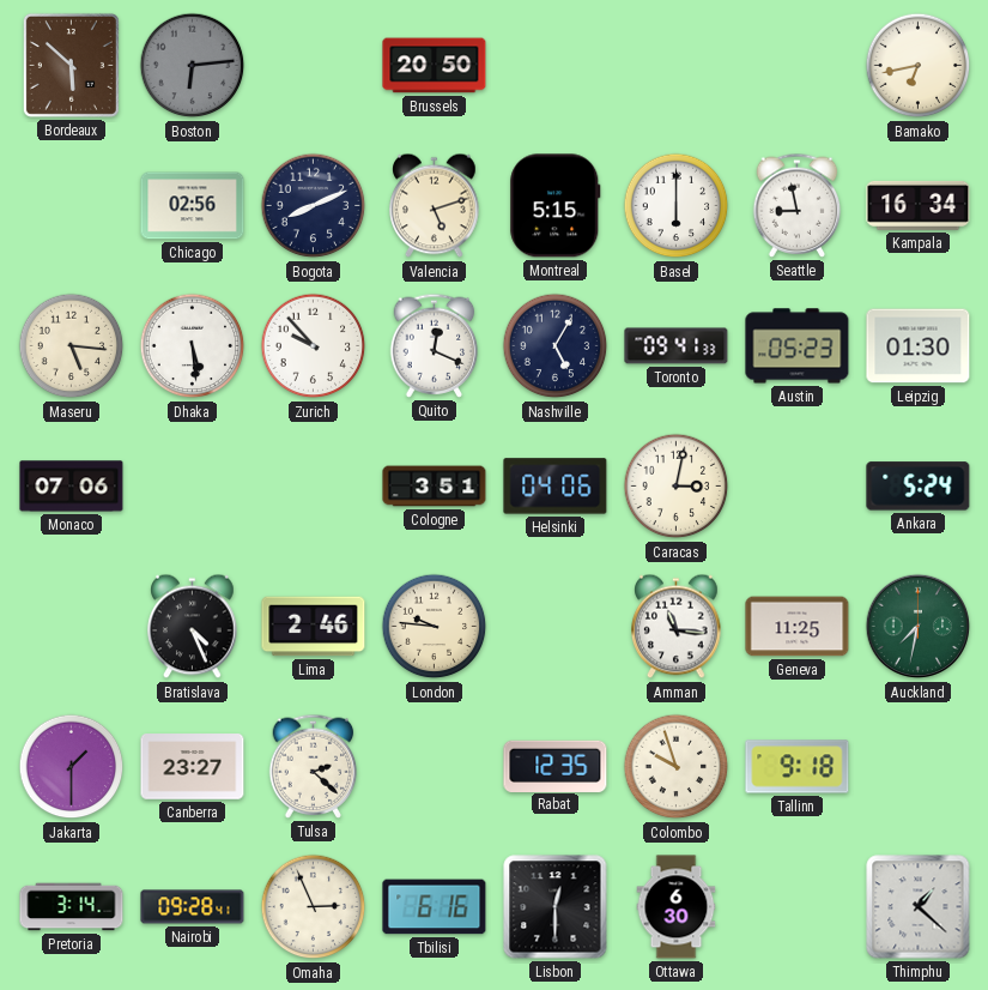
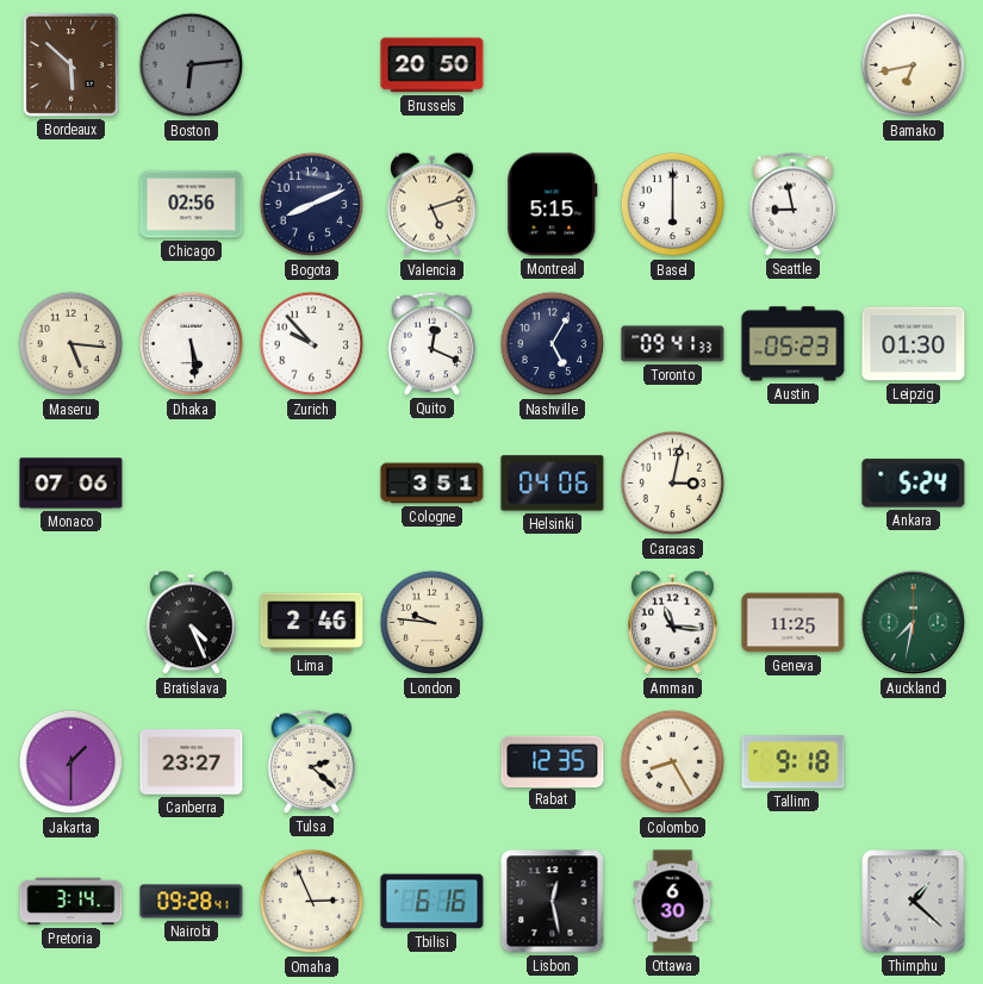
Kampala: 16:34 -> none
Colombo: 9:57 -> 8:25
Lisbon: 12:30 -> 12:28
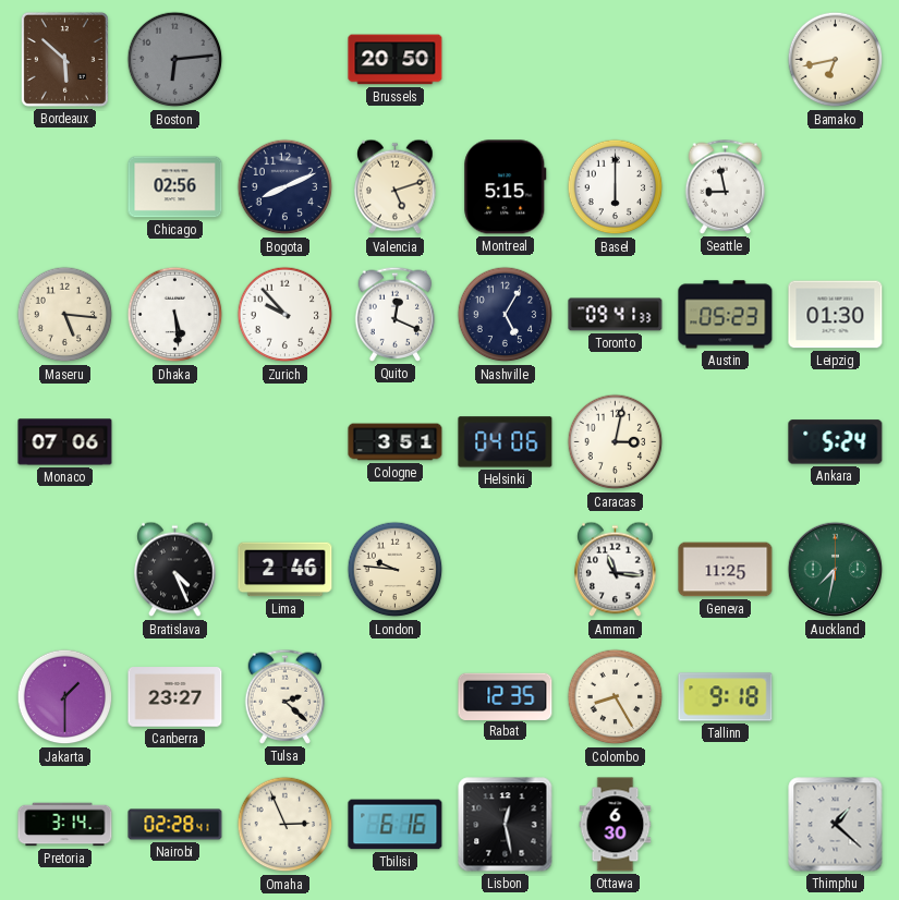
Nairobi: 09:28 -> 02:28
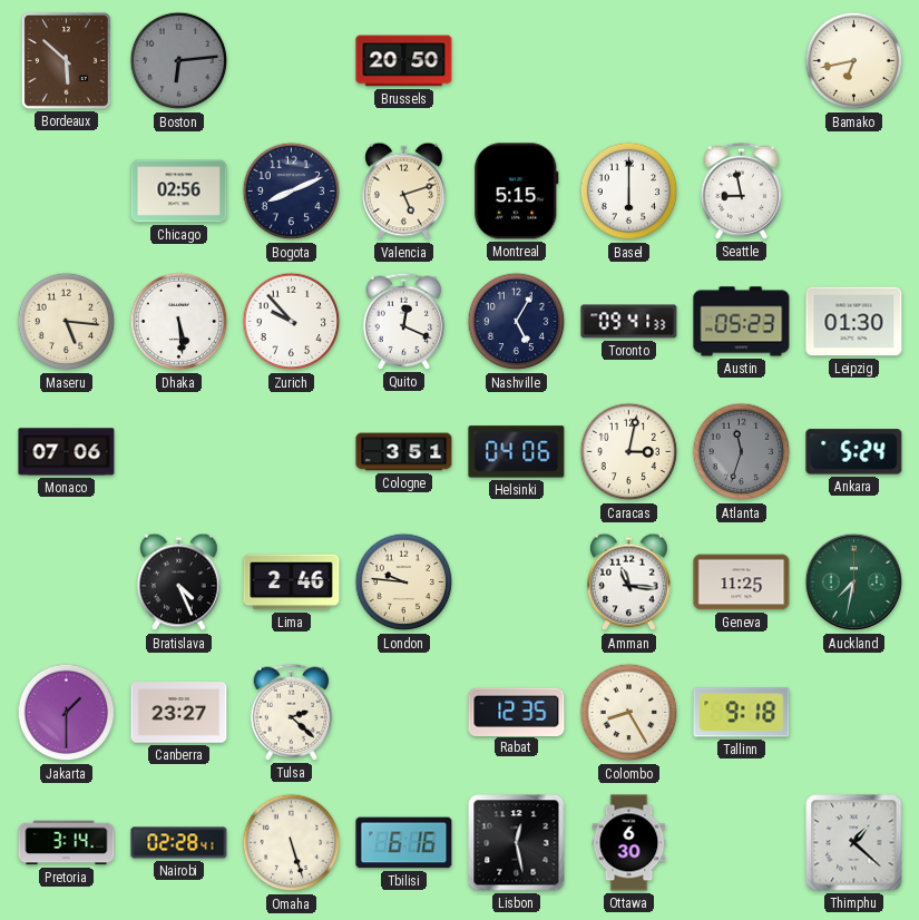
Atlanta: none -> 11:33
Omaha: 2:56 -> 5:27
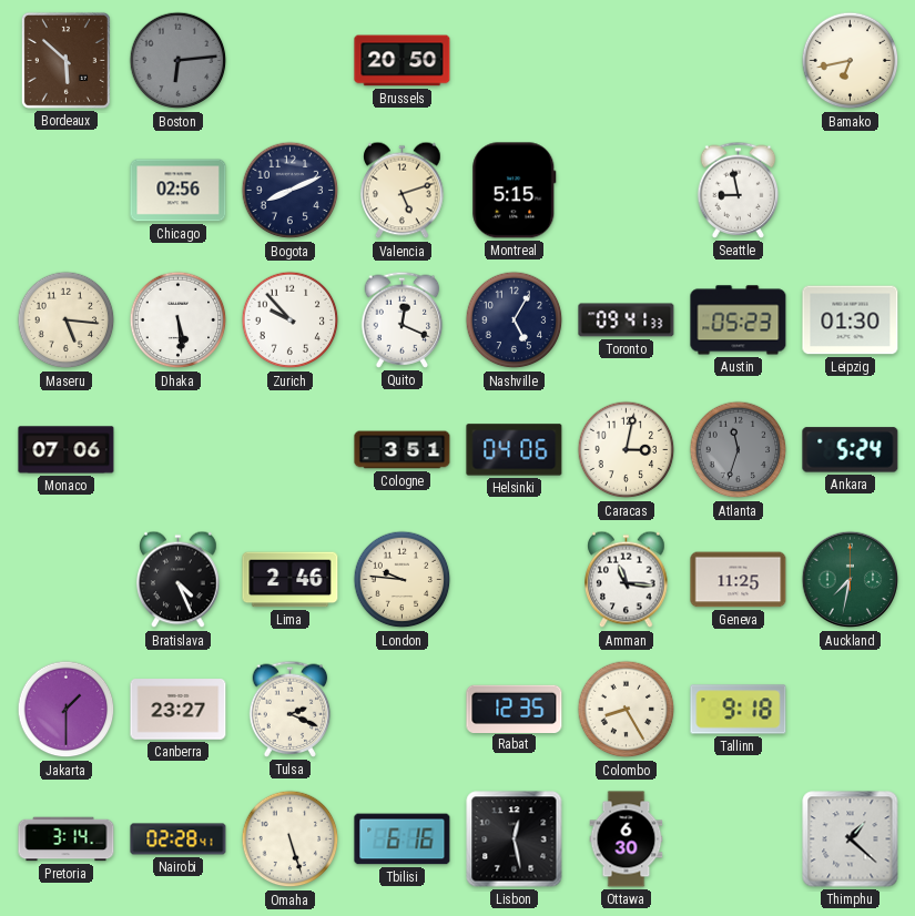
Basel: 6:00 -> none
Tulsa: 2:22 -> 2:19
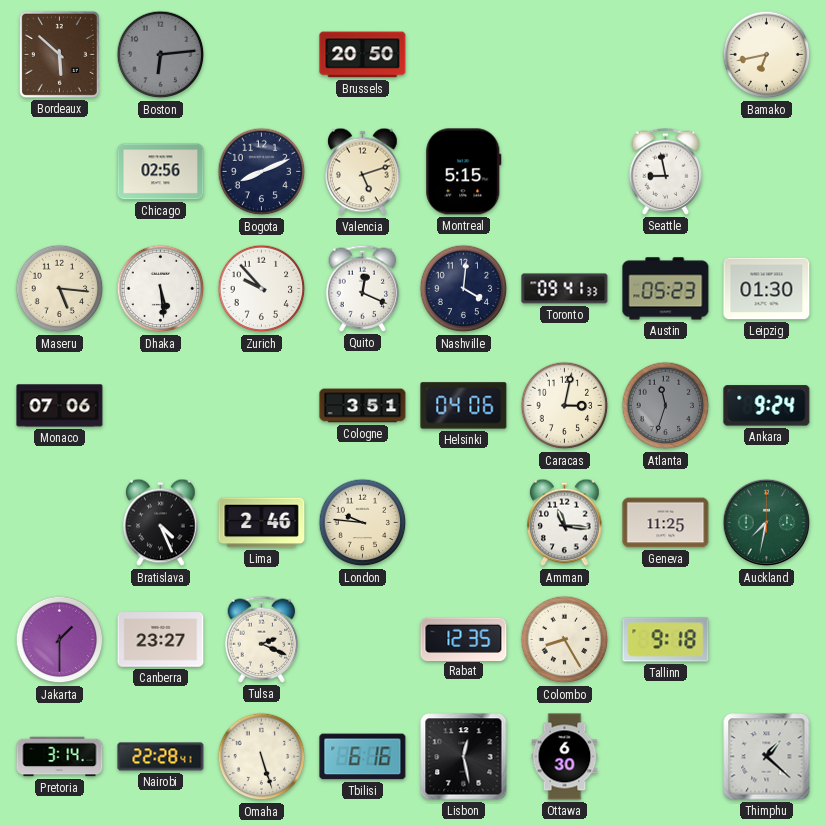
Nashville: 5:05 -> 4:01
Ankara: 5:24 -> 9:24
Nairobi: 02:28 -> 22:28
